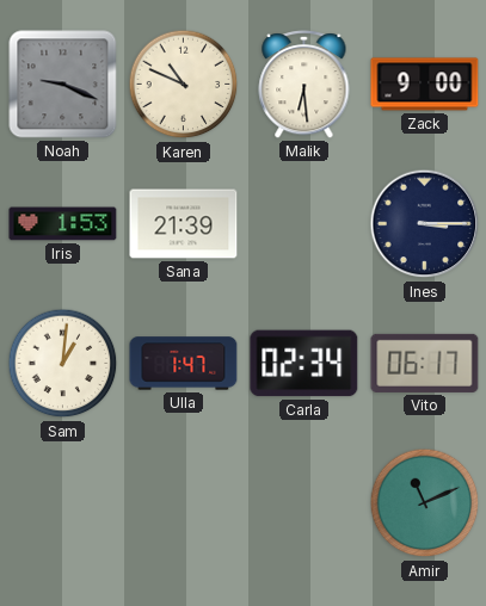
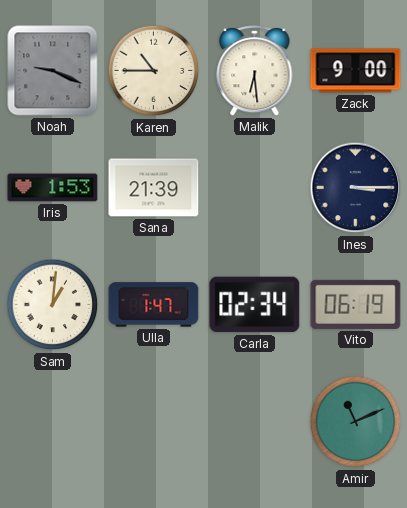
Karen: 10:49 -> 10:45
Vito: 06:17 -> 06:19
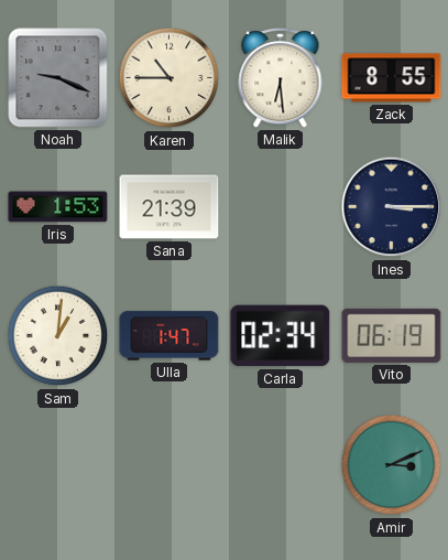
Zack: 9:00 -> 8:55
Amir: 11:11 -> 3:11
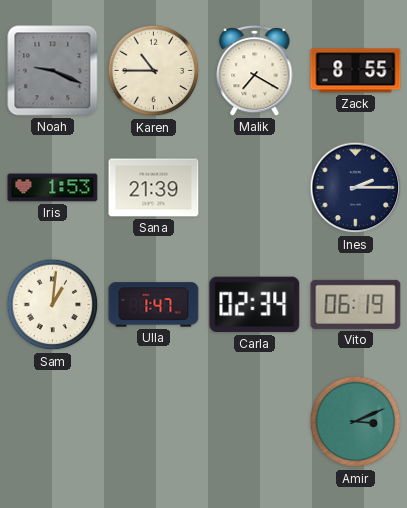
Malik: 6:29 -> 7:20
Ines: 3:15 -> 2:15
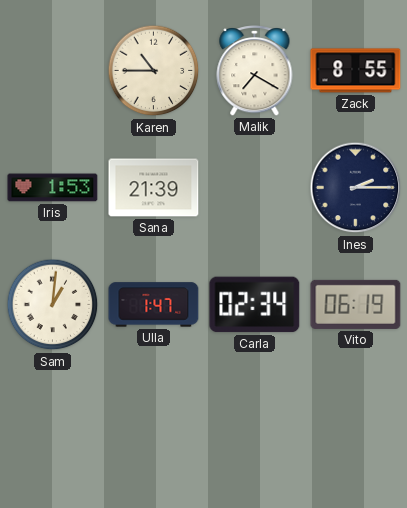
Noah: 9:19 -> none
Amir: 3:11 -> none
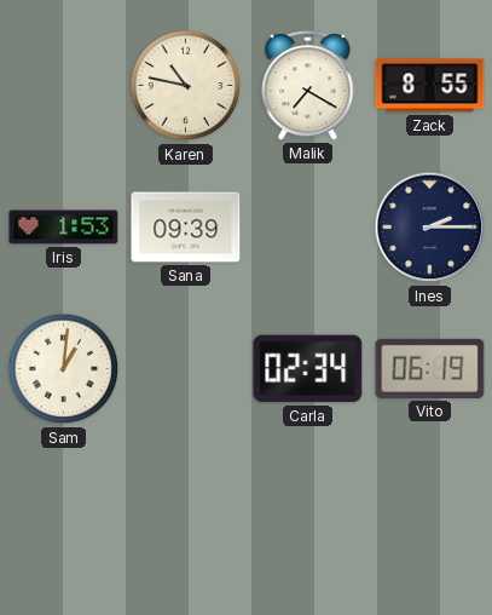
Karen: 10:45 -> 10:47
Sana: 21:39 -> 09:39
Ulla: 1:47 -> none
